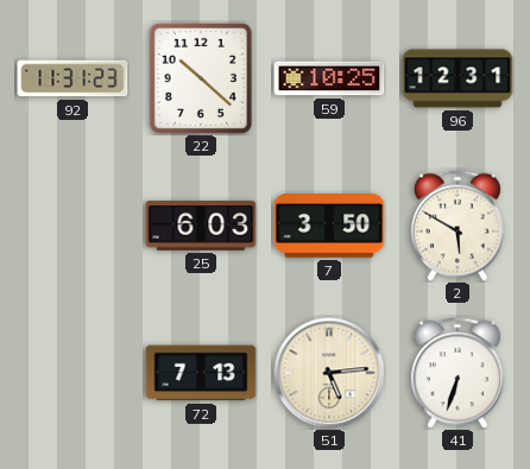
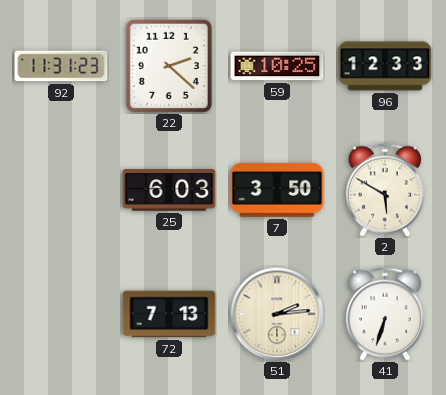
22: 10:22 -> 2:22
96: 12:31 -> 12:33
51: 5:14 -> 2:14
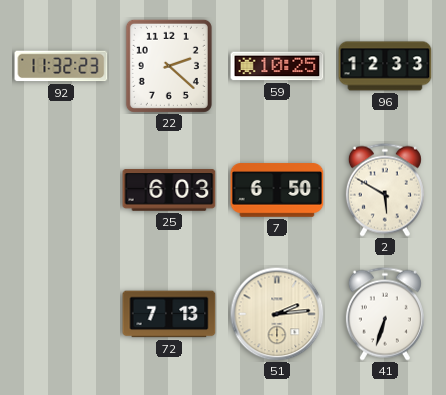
92: 11:31 -> 11:32
7: 3:50 -> 6:50
